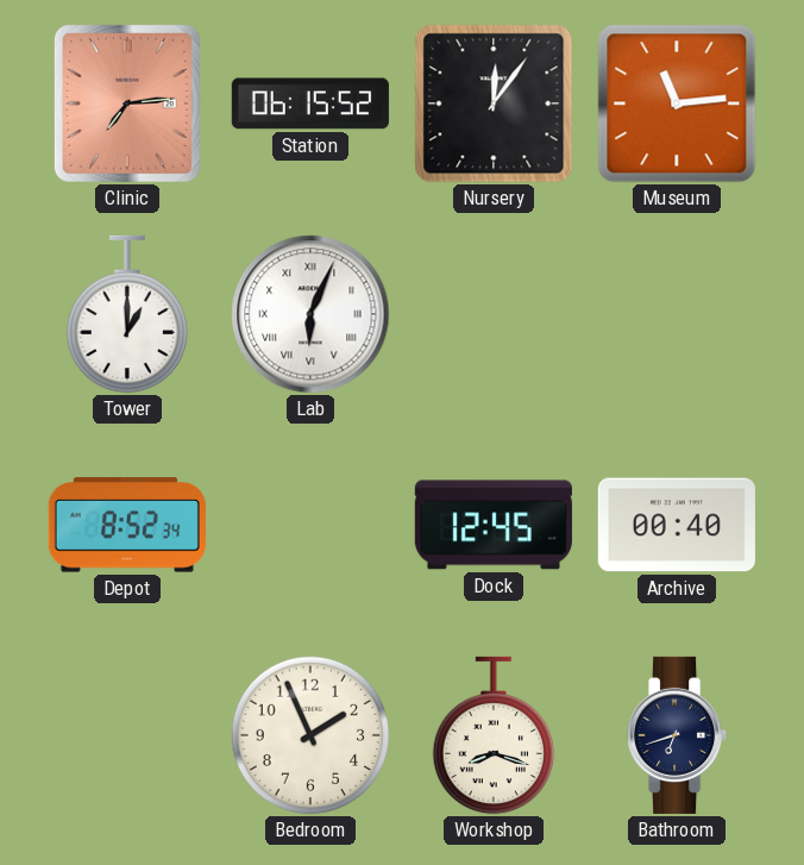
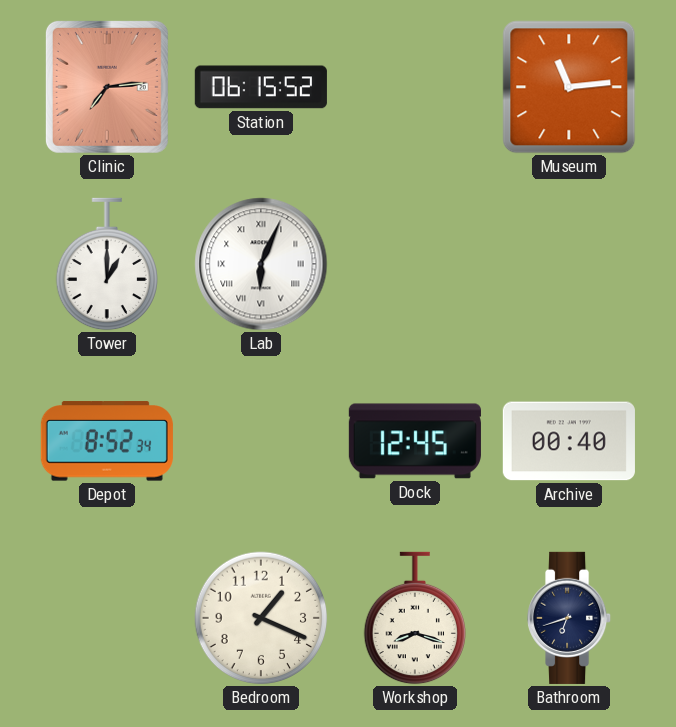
Nursery: 12:06 -> none
Bedroom: 1:56 -> 1:19
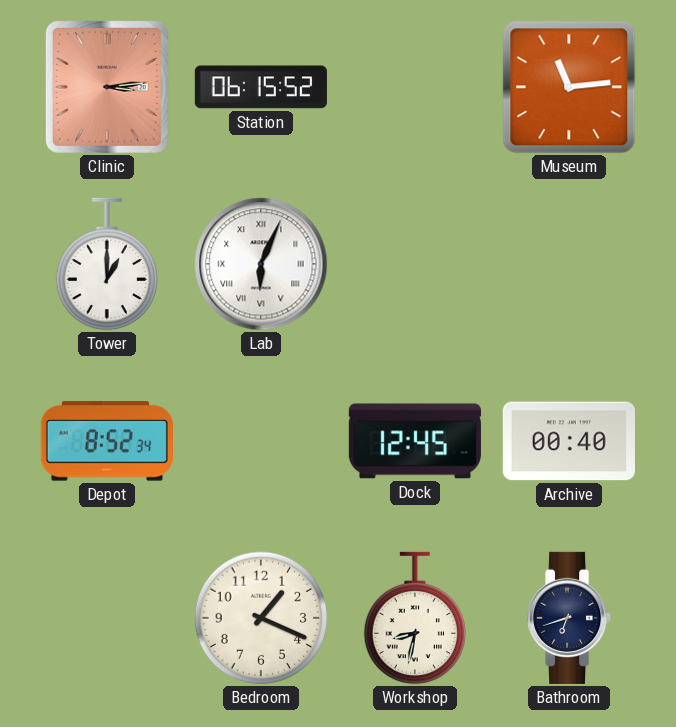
Clinic: 7:14 -> 3:14
Workshop: 8:18 -> 8:32
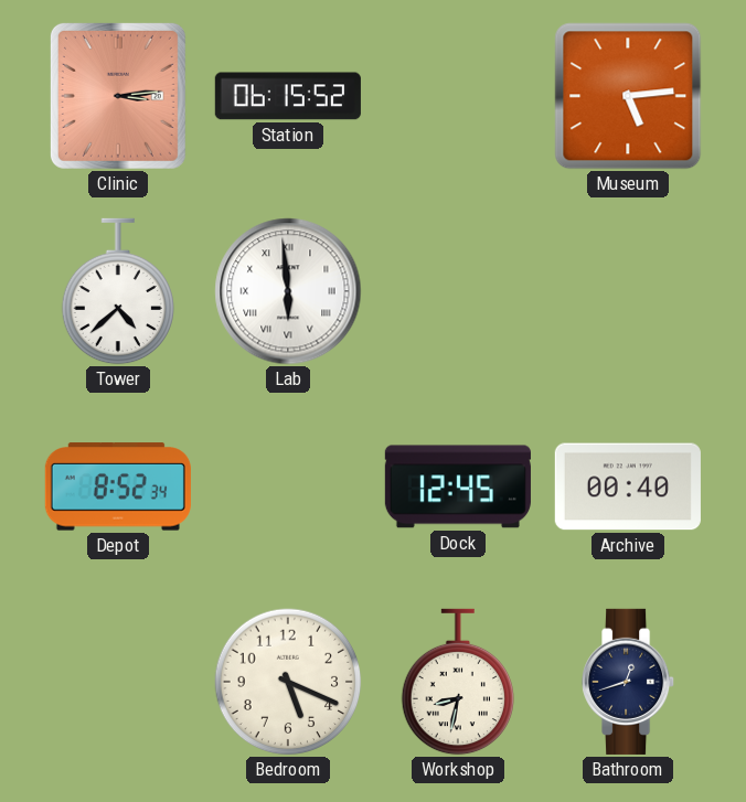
Museum: 11:14 -> 5:14
Tower: 1:00 -> 4:38
Lab: 6:04 -> 5:59
Bedroom: 1:19 -> 5:19
Bathroom: 6:42 -> 12:42
